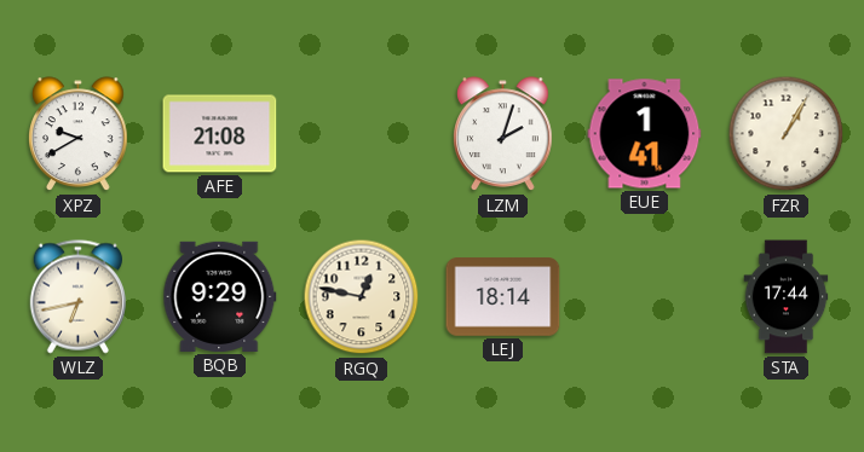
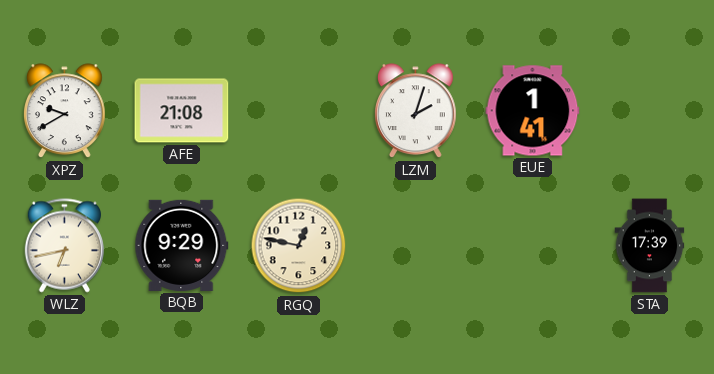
FZR: 1:05 -> none
LEJ: 18:14 -> none
STA: 17:44 -> 17:39
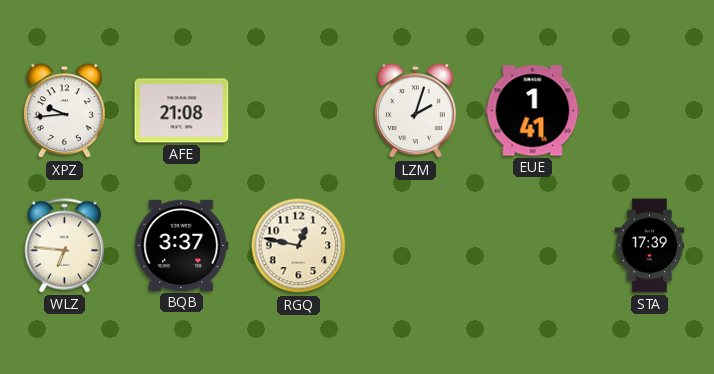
XPZ: 9:40 -> 9:44
WLZ: 6:43 -> 6:46
BQB: 9:29 -> 3:37
